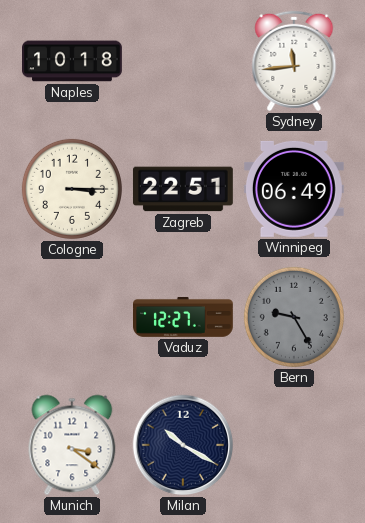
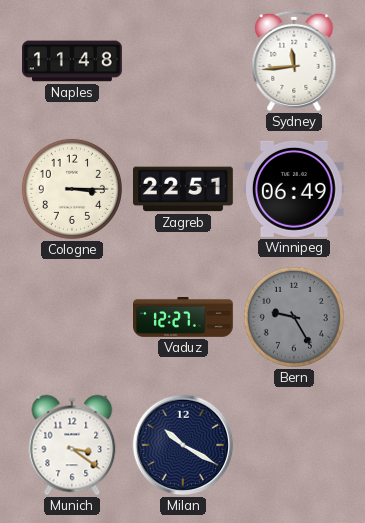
Naples: 10:18 -> 11:48
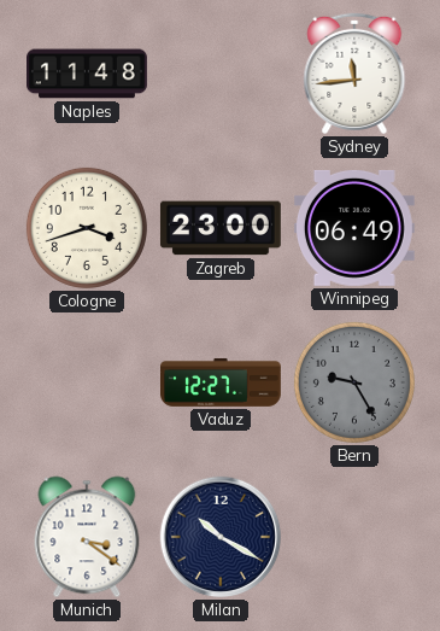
Cologne: 3:15 -> 3:42
Zagreb: 22:51 -> 23:00
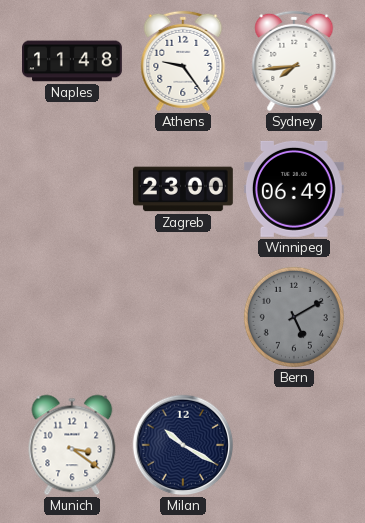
Athens: none -> 9:24
Sydney: 11:44 -> 7:44
Cologne: 3:42 -> none
Vaduz: 12:27 -> none
Bern: 9:25 -> 5:10
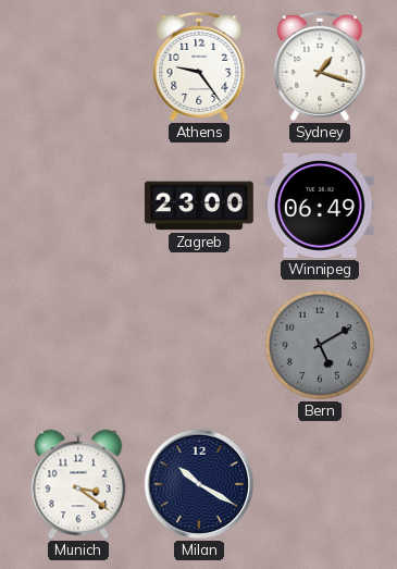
Naples: 11:48 -> none
Sydney: 7:44 -> 1:18
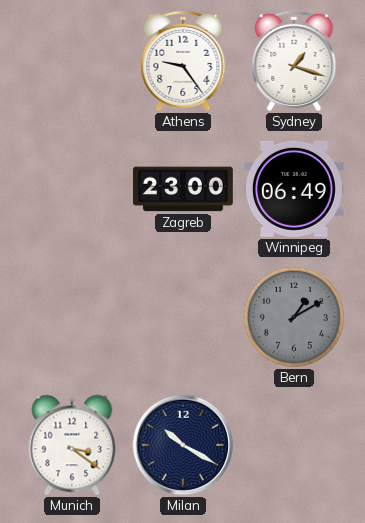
Bern: 5:10 -> 1:10
